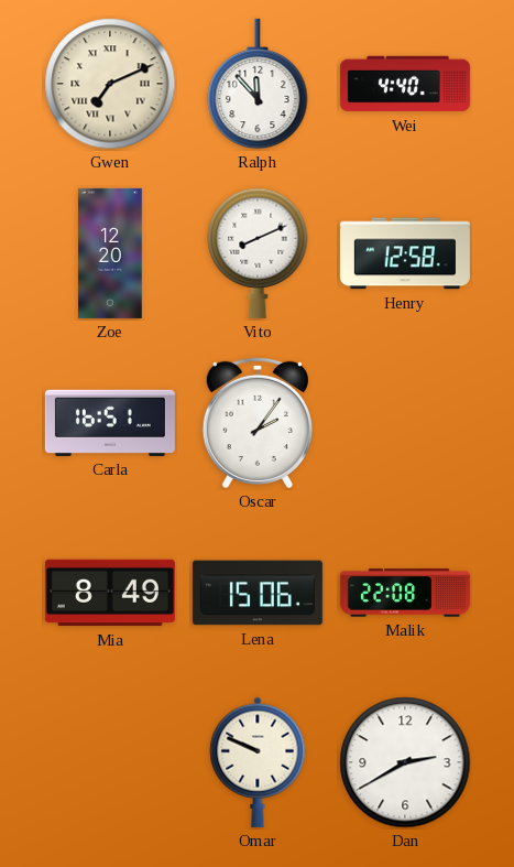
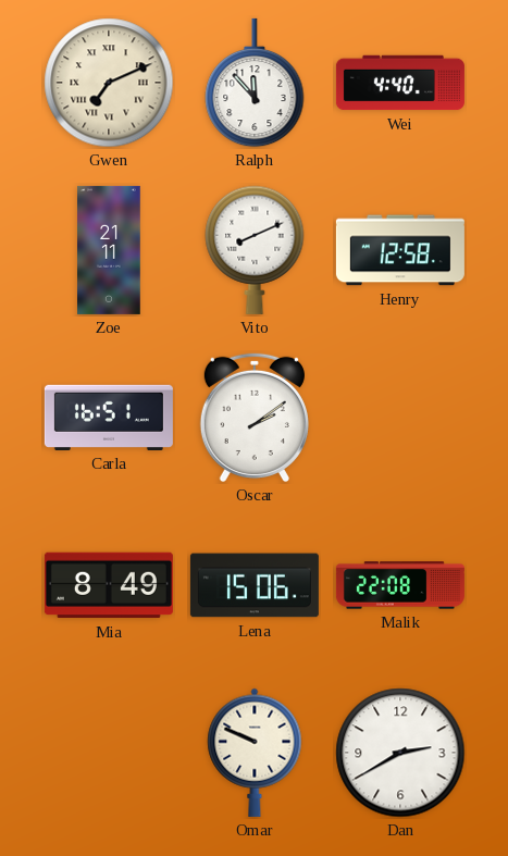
Zoe: 12:20 -> 21:11
Oscar: 2:06 -> 2:09
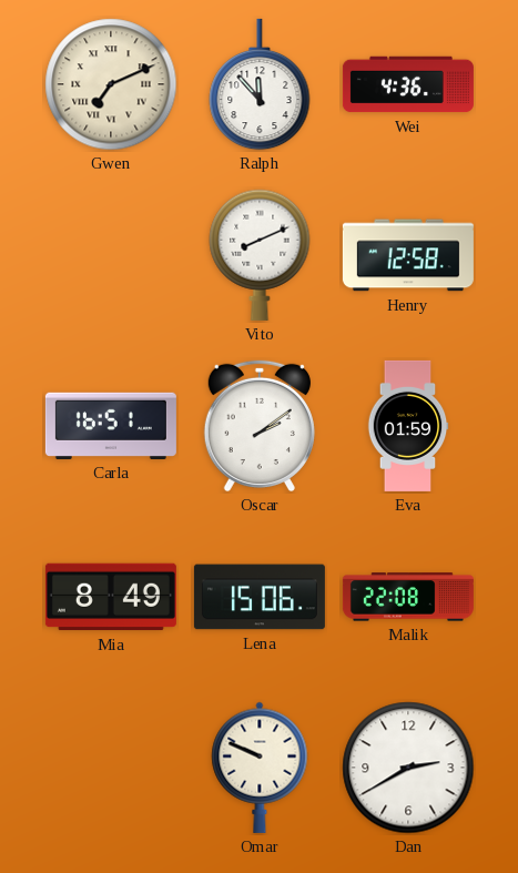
Wei: 4:40 -> 4:36
Zoe: 21:11 -> none
Eva: none -> 01:59
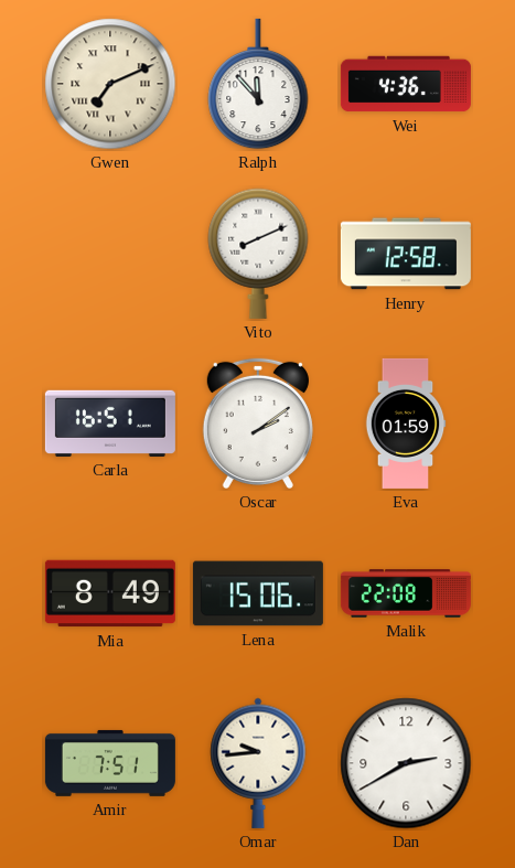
Amir: none -> 7:51
Omar: 9:49 -> 9:44
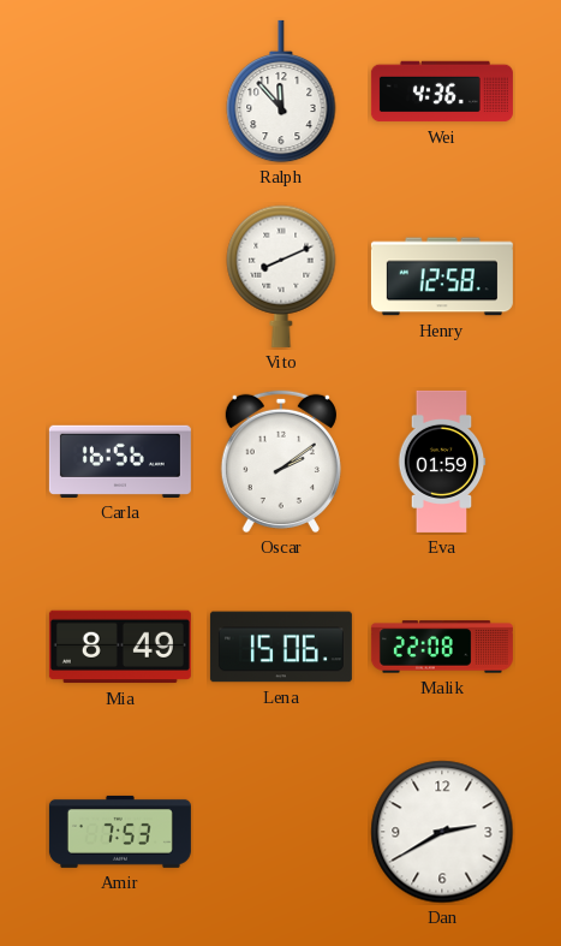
Gwen: 7:11 -> none
Carla: 16:51 -> 16:56
Amir: 7:51 -> 7:53
Omar: 9:44 -> none
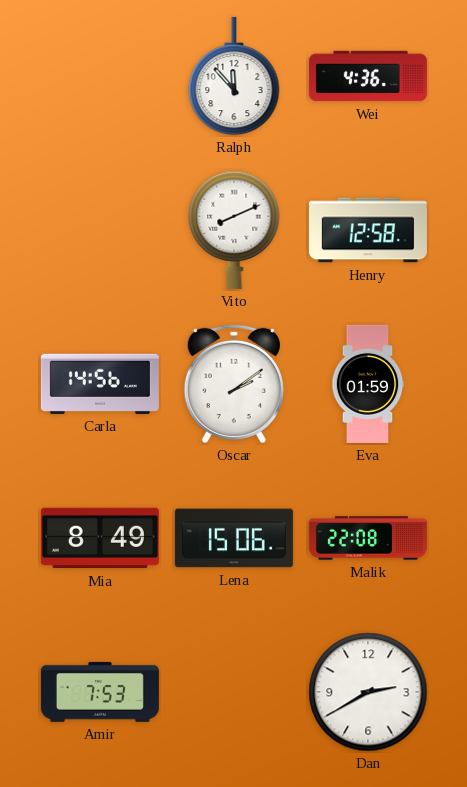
Carla: 16:56 -> 14:56
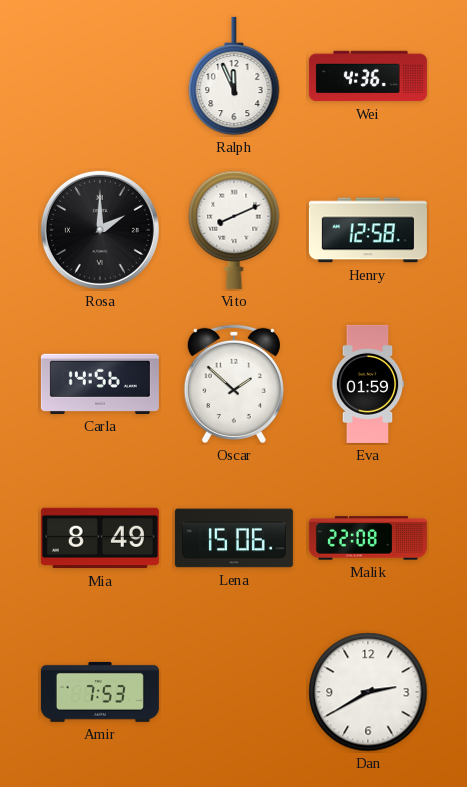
Ralph: 11:53 -> 11:56
Rosa: none -> 2:00
Oscar: 2:09 -> 1:52
